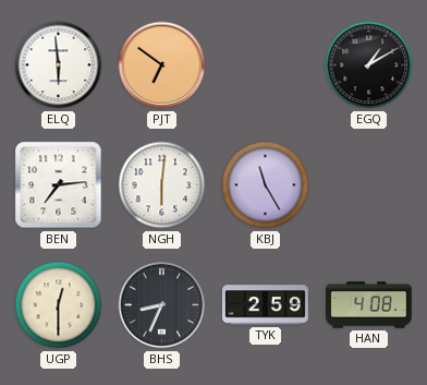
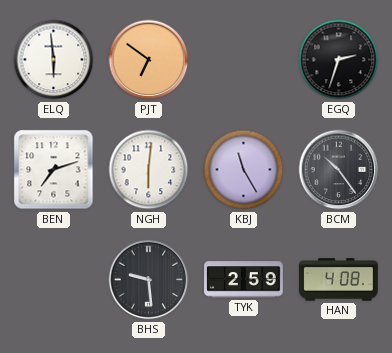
EGQ: 1:10 -> 2:33
BEN: 7:14 -> 7:12
BCM: none -> 10:24
UGP: 12:30 -> none
BHS: 8:34 -> 9:29
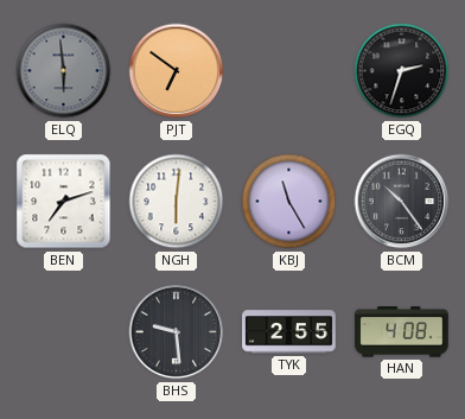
ELQ dial: white -> grey
TYK: 2:59 -> 2:55
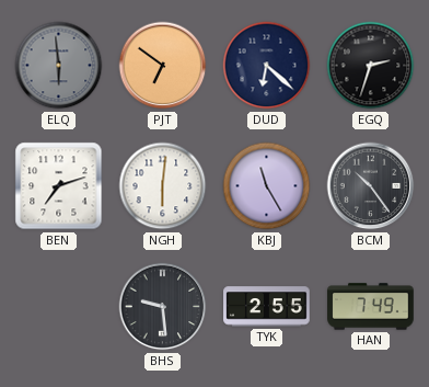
DUD: none -> 6:22
HAN: 4:08 -> 7:49
